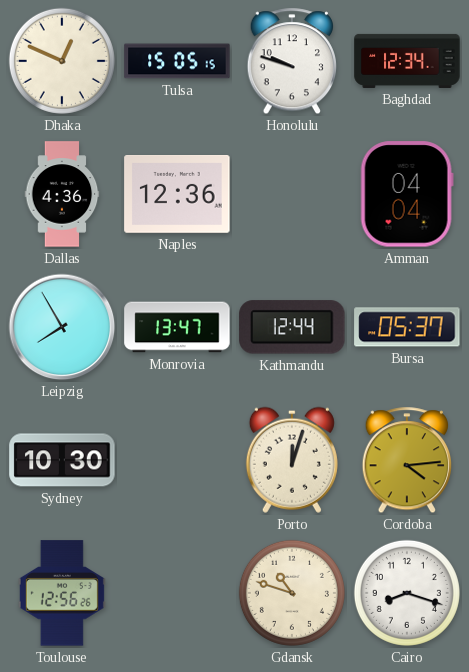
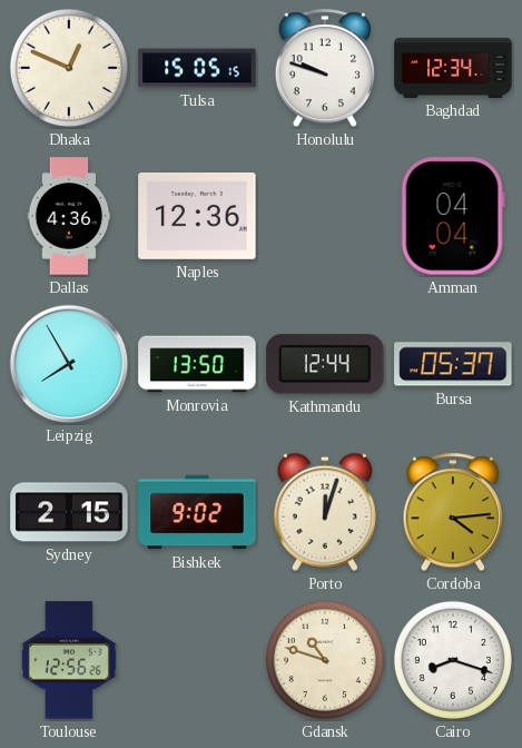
Monrovia: 13:47 -> 13:50
Sydney: 10:30 -> 2:15
Bishkek: none -> 9:02
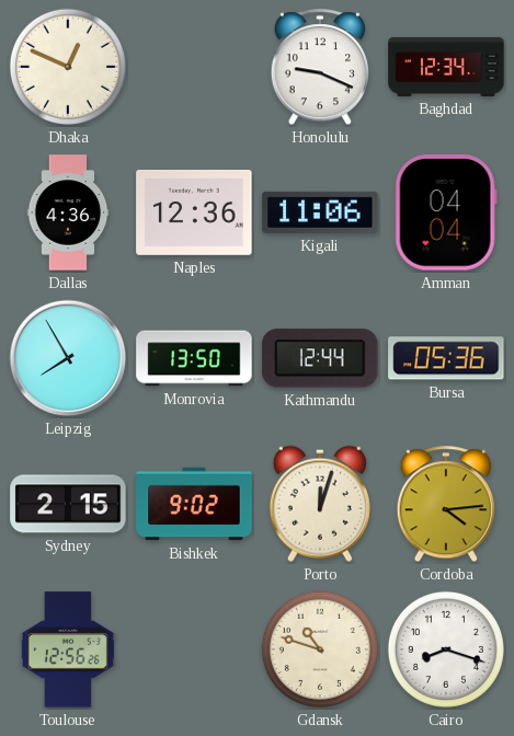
Tulsa: 15:05 -> none
Honolulu: 9:48 -> 9:19
Kigali: none -> 11:06
Bursa: 05:37 -> 05:36
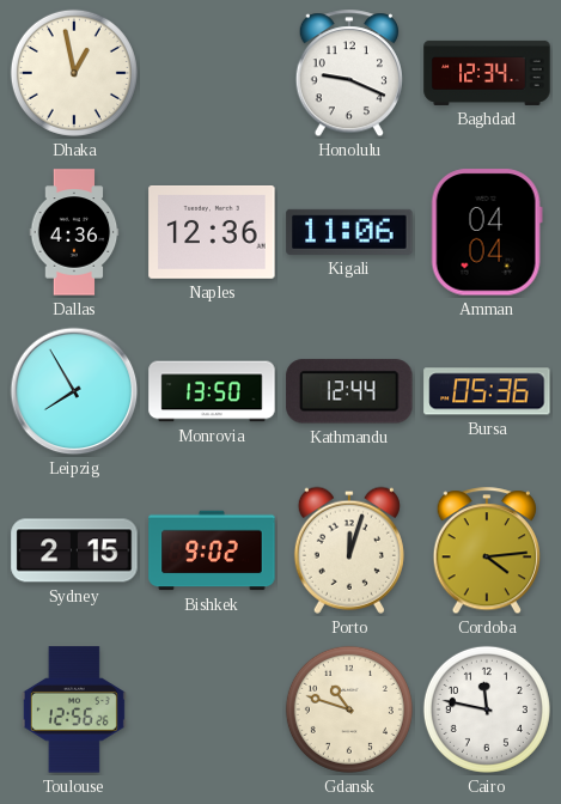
Dhaka: 12:49 -> 12:58
Cairo: 8:18 -> 11:47
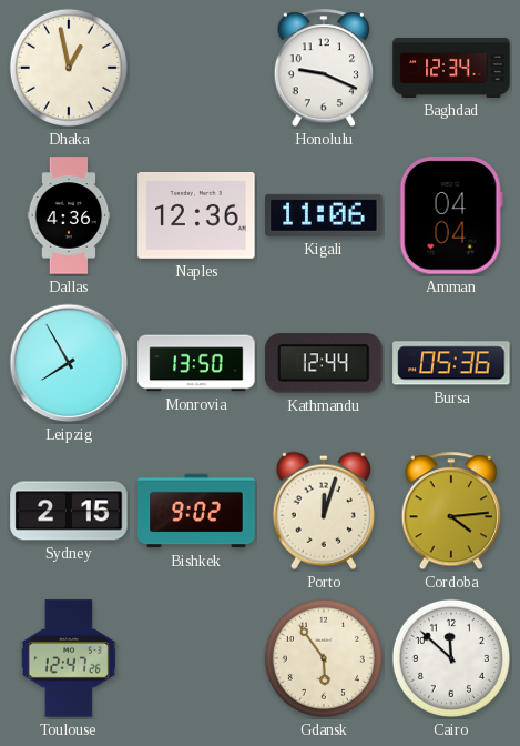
Toulouse: 12:56 -> 12:47
Gdansk: 10:48 -> 5:54
Cairo: 11:47 -> 11:52
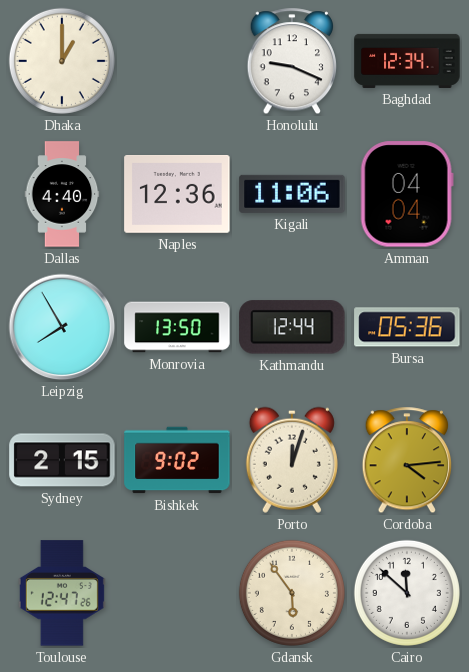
Dhaka: 12:58 -> 1:00
Dallas: 4:36 -> 4:40
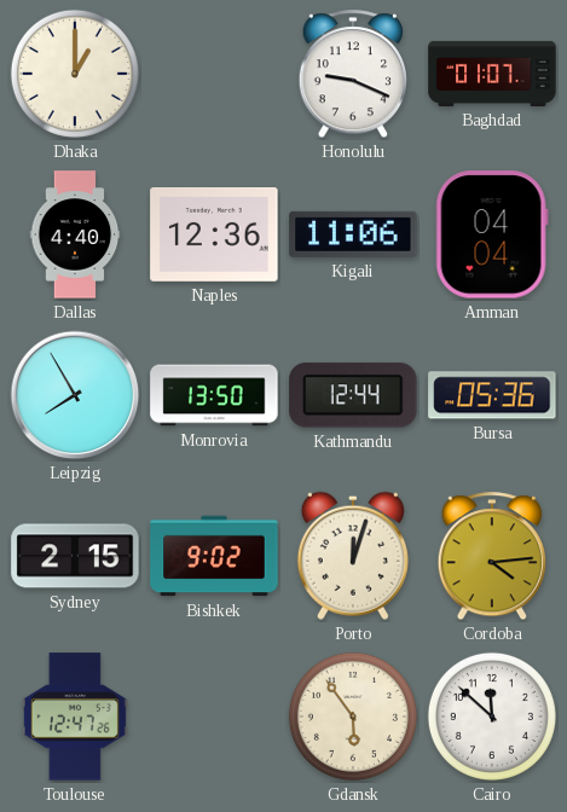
Baghdad: 12:34 -> 01:07
